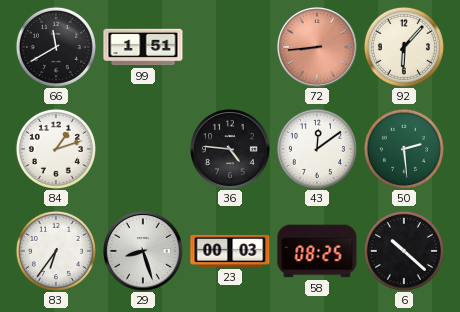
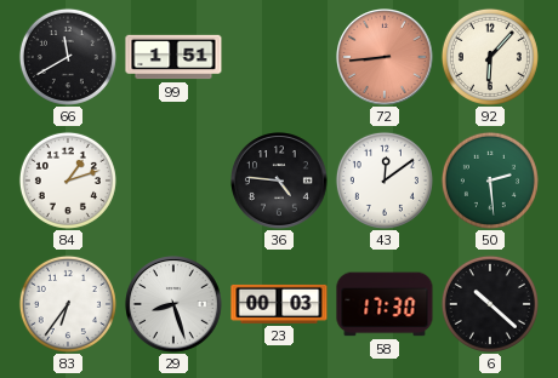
58: 08:25 -> 17:30
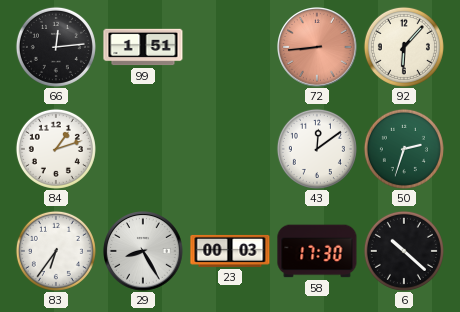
66: 11:40 -> 12:14
36: 4:46 -> none
50: 2:29 -> 2:33
29: 8:27 -> 8:25
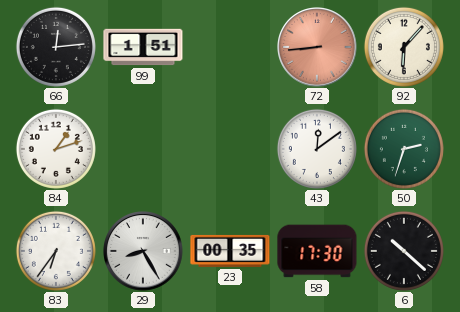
23: 00:03 -> 00:35
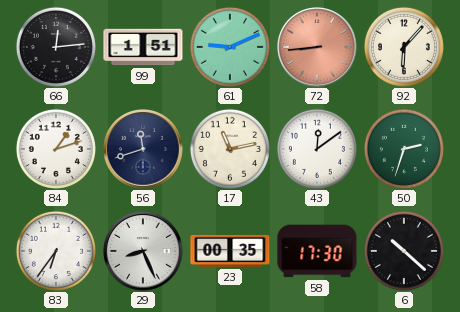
61: none -> 9:11
56: none -> 11:42
17: none -> 11:13
29: 8:25 -> 8:26
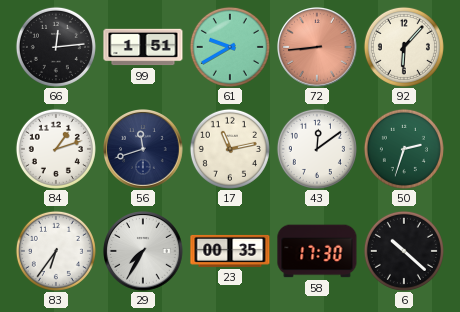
61: 9:11 -> 9:40
29: 8:26 -> 7:35
